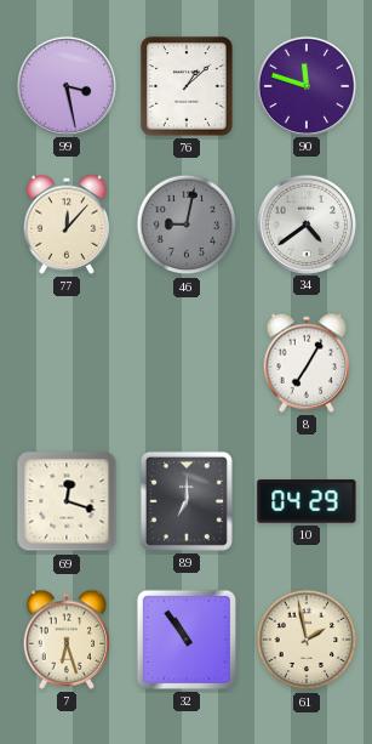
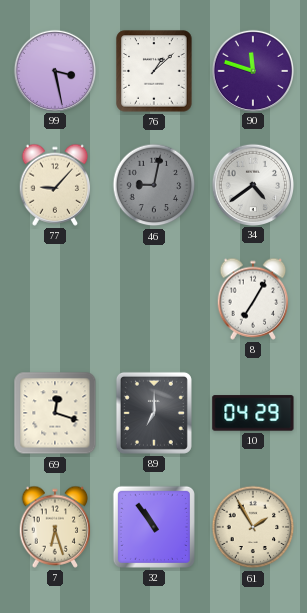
77: 12:07 -> 9:07
61: 1:58 -> 1:55
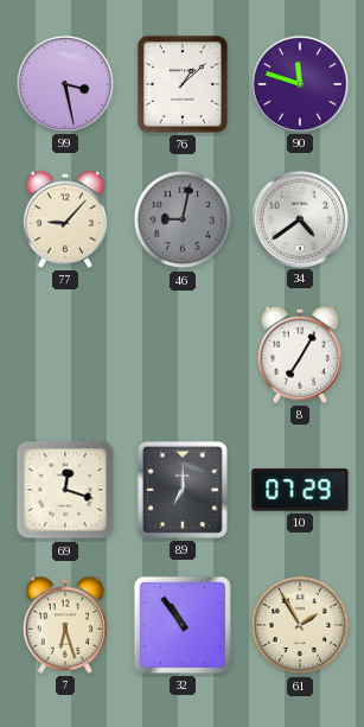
10: 04:29 -> 07:29
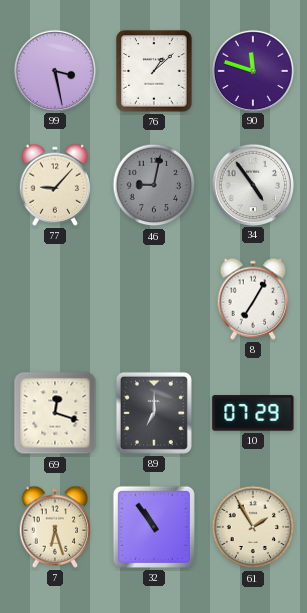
34: 4:39 -> 4:54
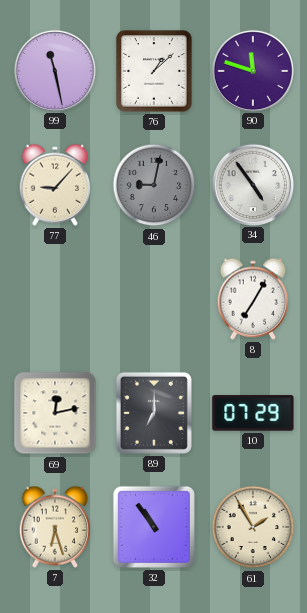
99: 3:28 -> 11:28
69: 12:18 -> 12:13
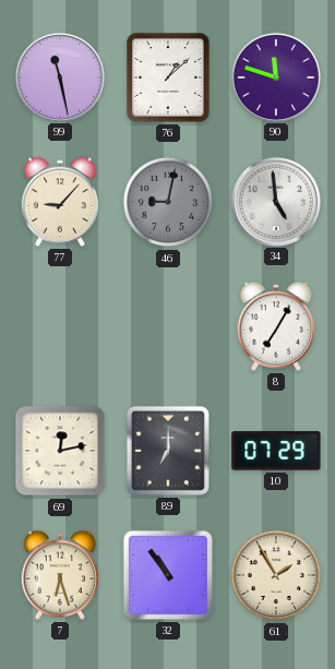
34: 4:54 -> 4:59
